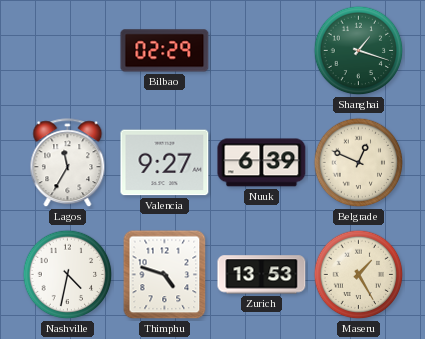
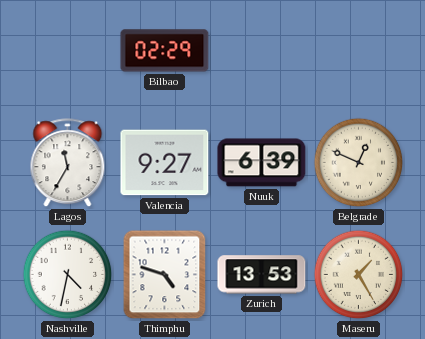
Shanghai: 1:18 -> none
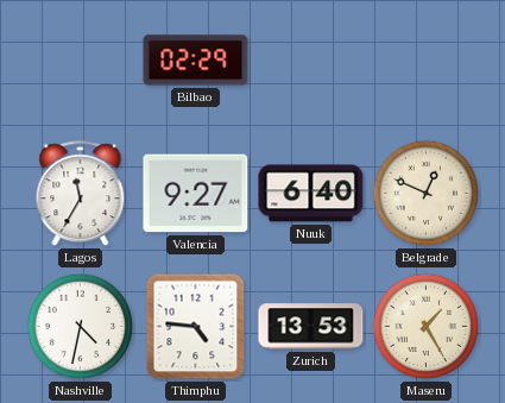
Nuuk: 6:39 -> 6:40
Thimphu: 4:48 -> 4:46
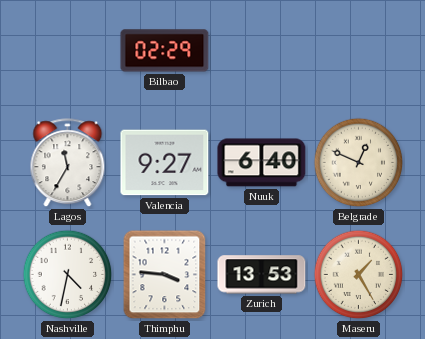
Thimphu: 4:46 -> 3:46
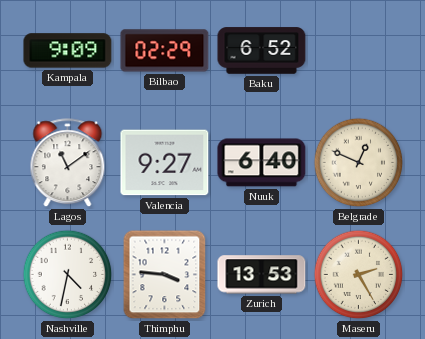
Kampala: none -> 9:09
Baku: none -> 6:52
Lagos: 11:35 -> 11:09
Maseru: 1:25 -> 2:25
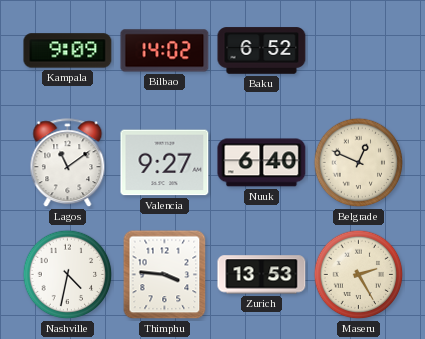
Bilbao: 02:29 -> 14:02
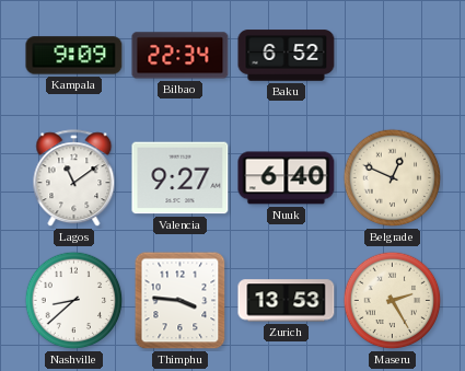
Bilbao: 14:02 -> 22:34
Nashville: 4:32 -> 8:38
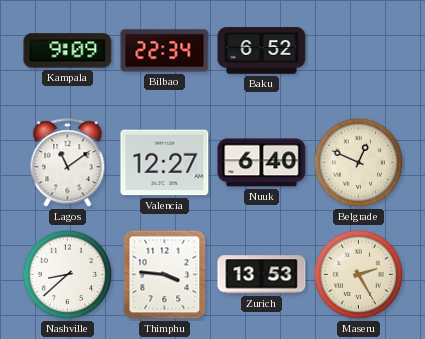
Valencia: 9:27 -> 12:27
